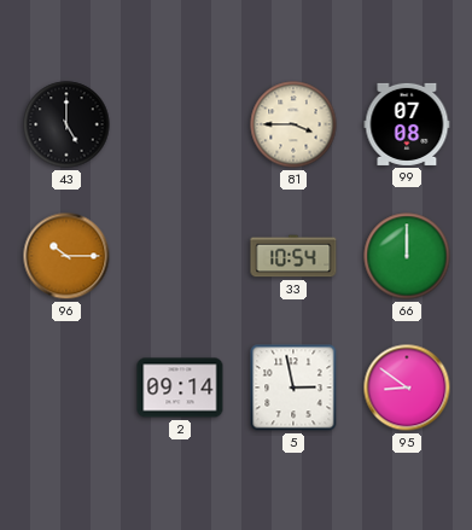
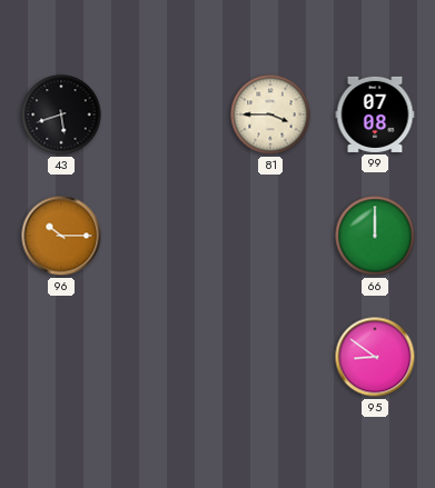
43: 5:00 -> 5:42
33: 10:54 -> none
2: 09:14 -> none
5: 2:58 -> none
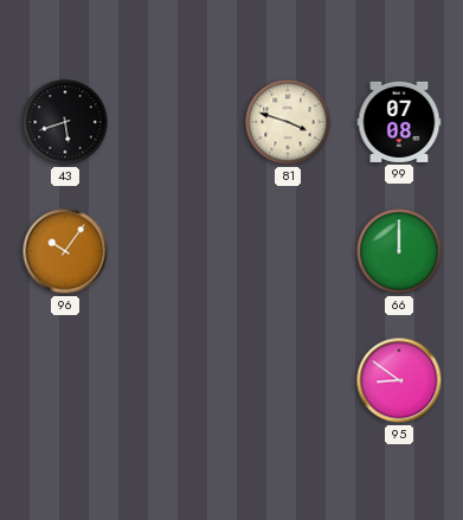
81: 3:45 -> 3:48
96: 10:15 -> 10:06
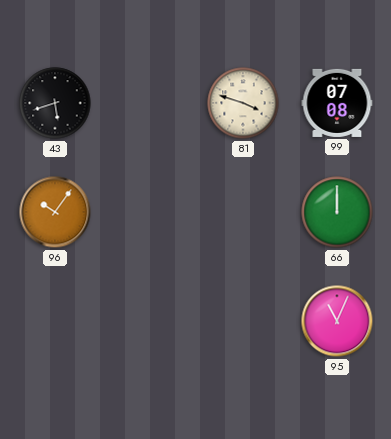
95: 8:51 -> 11:04
